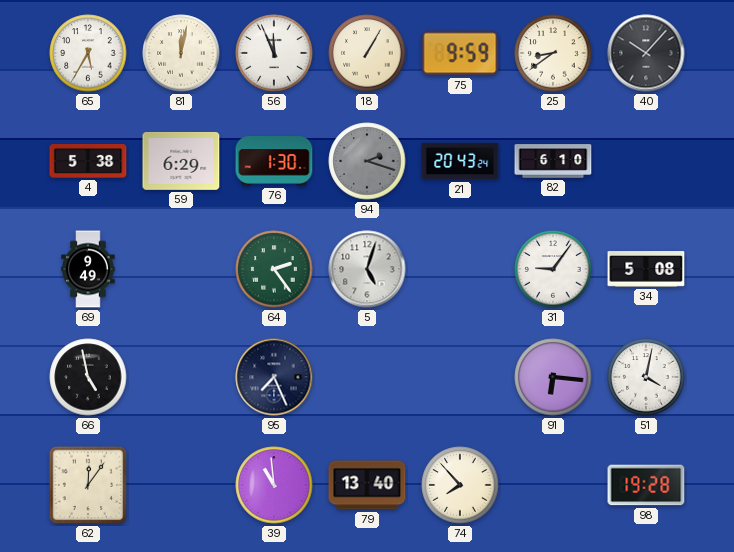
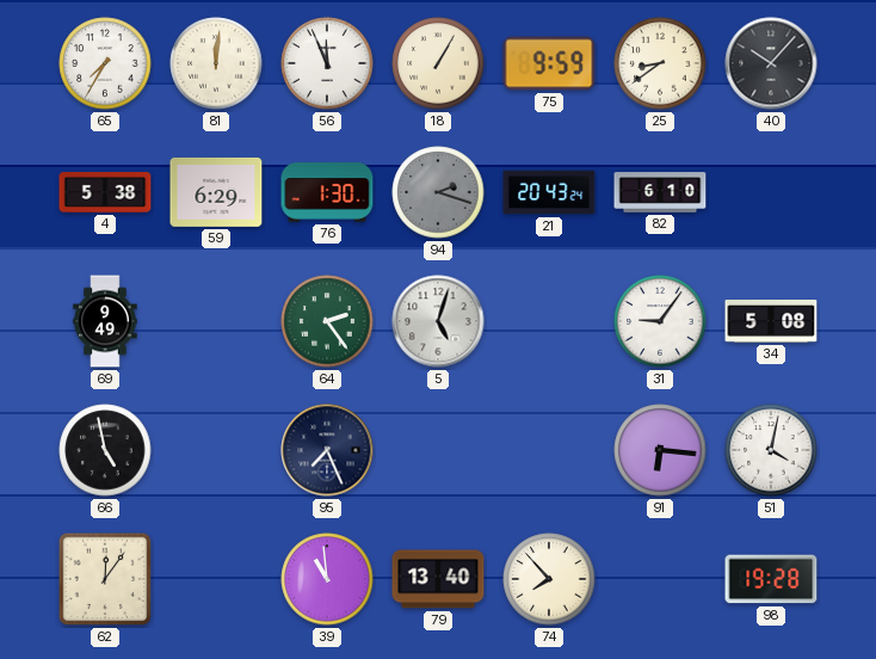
65: 5:35 -> 7:35
81: 12:02 -> 12:01
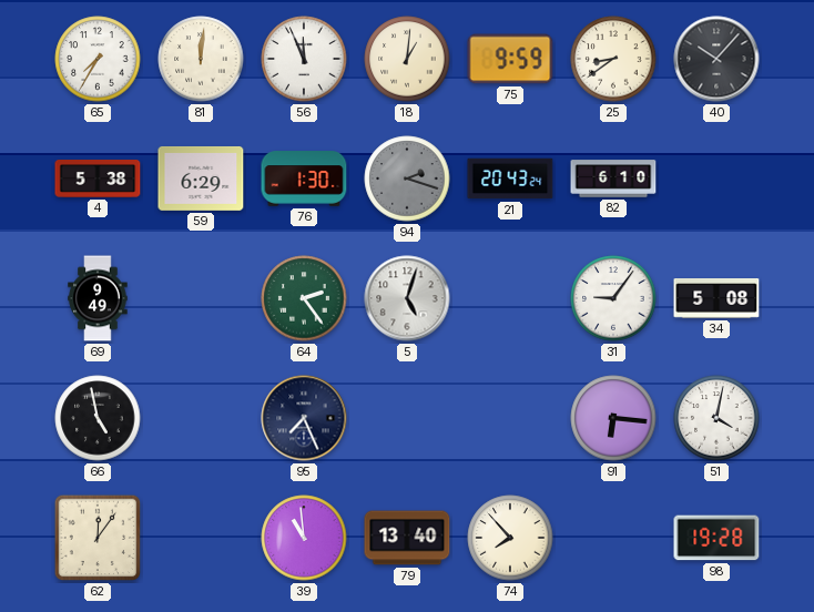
18: 1:05 -> 1:01
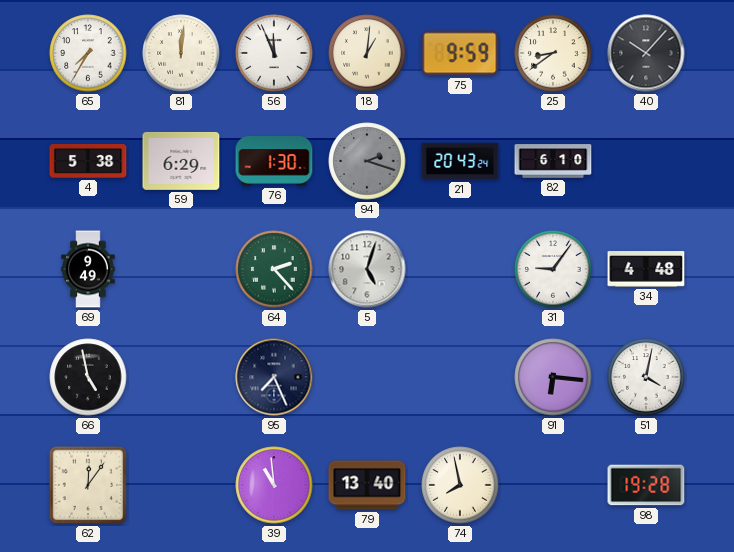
64: 2:24 -> 2:23
34: 5:08 -> 4:48
74: 7:53 -> 7:58
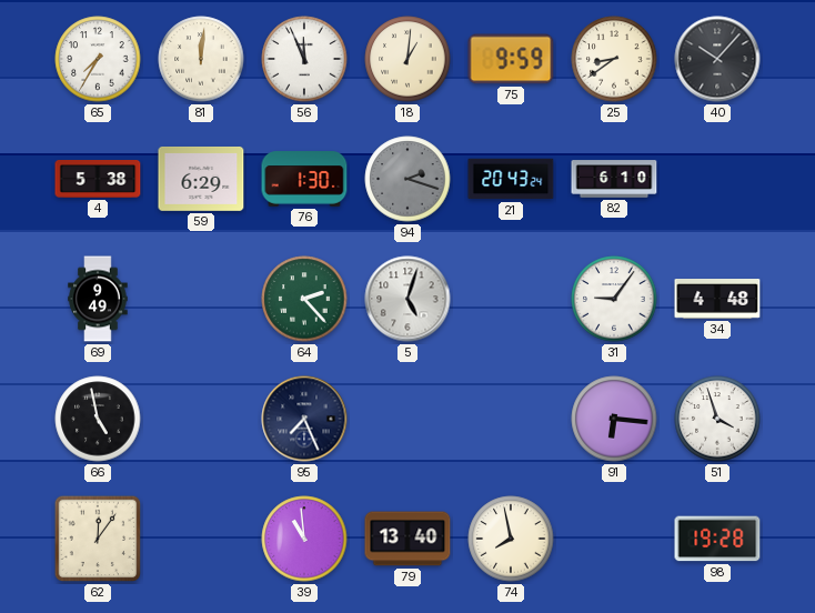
51: 4:02 -> 3:57
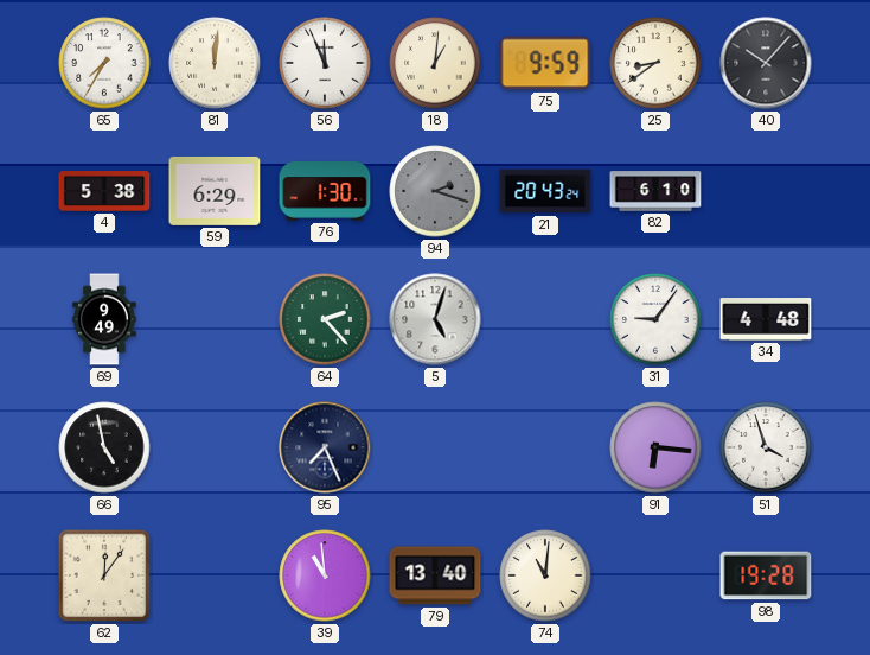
74: 7:58 -> 11:01
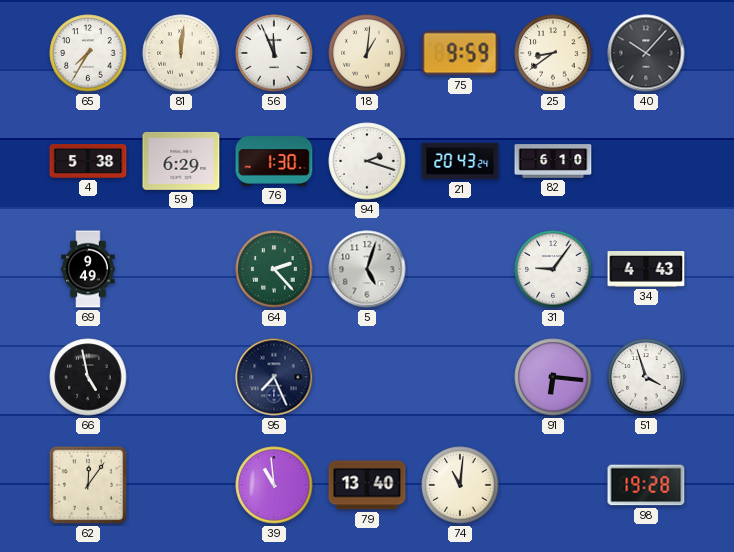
94 dial: grey -> white
34: 4:48 -> 4:43
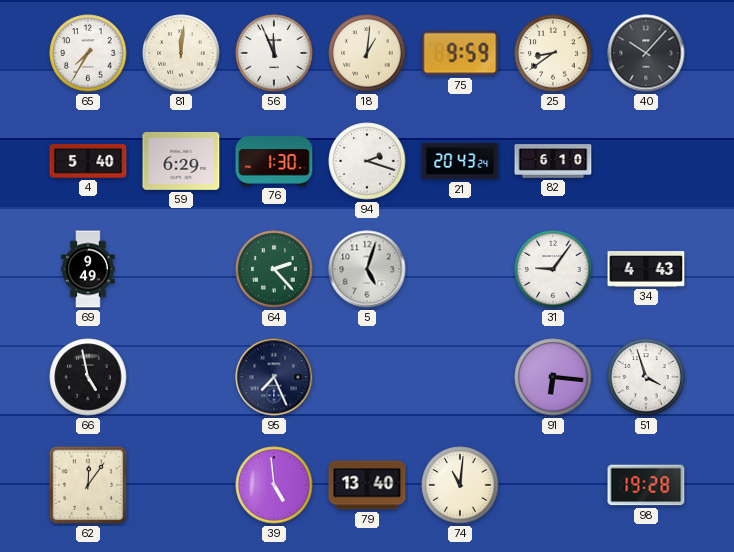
4: 5:38 -> 5:40
39: 10:59 -> 4:59
